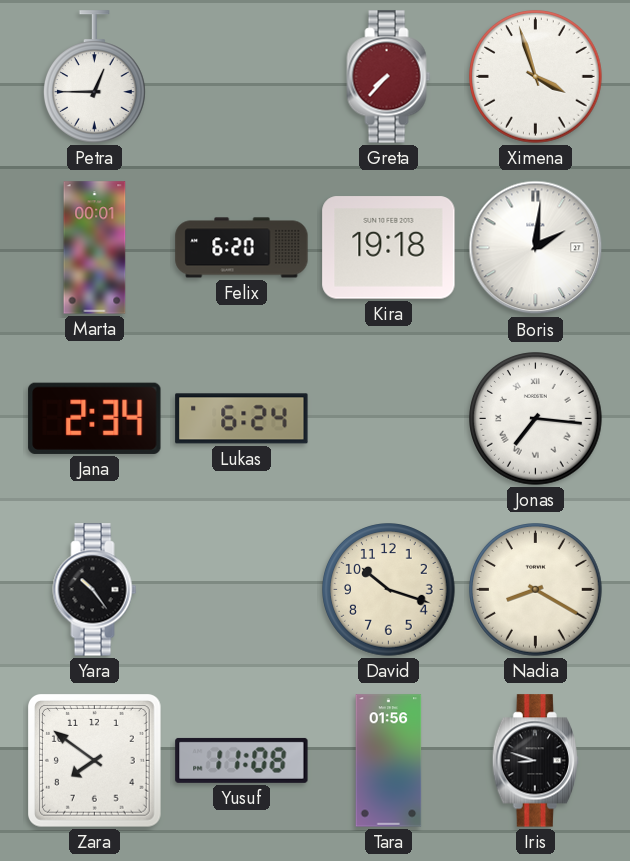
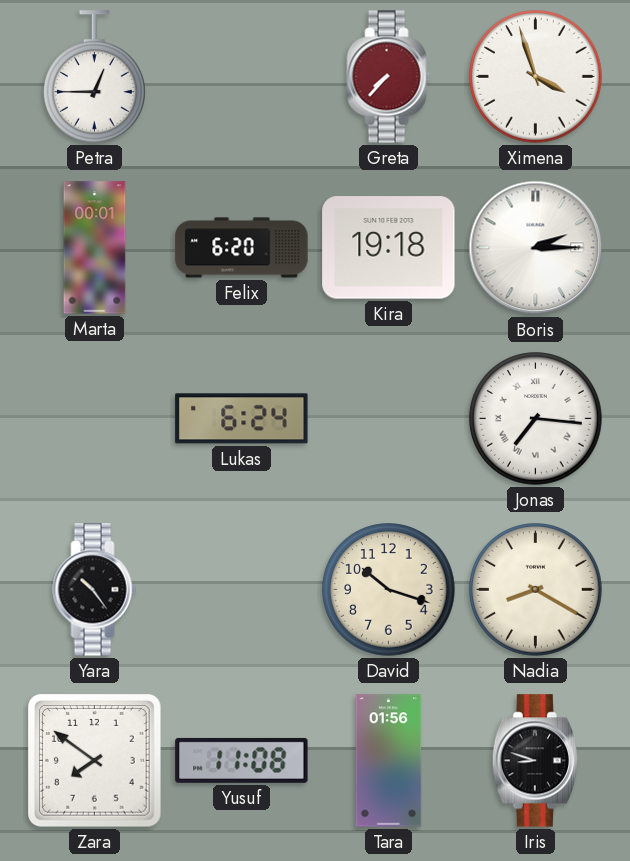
Boris: 2:01 -> 2:15
Jana: 2:34 -> none
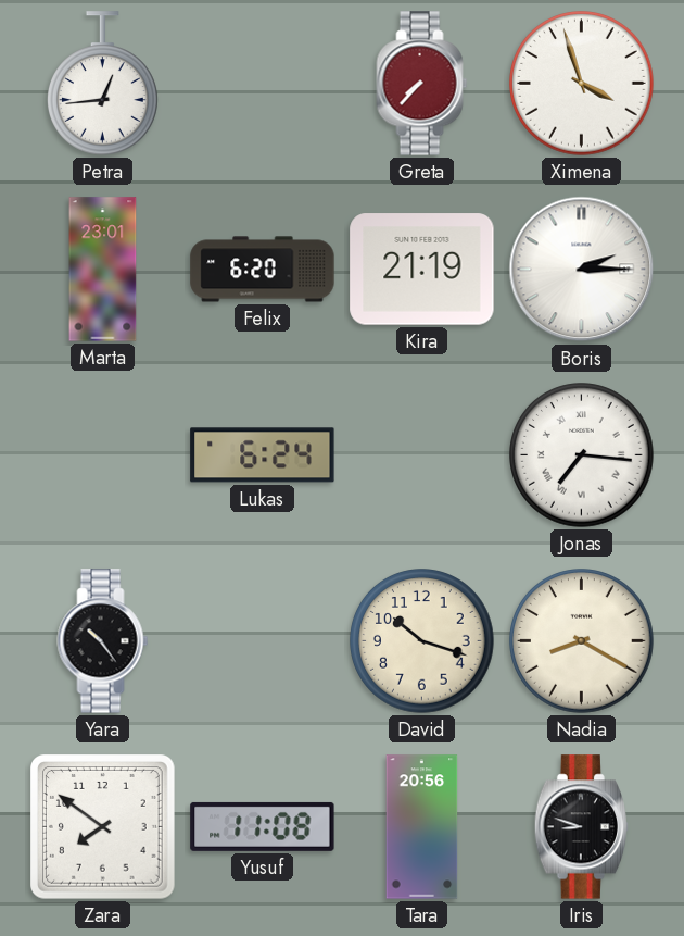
Petra: 12:45 -> 12:44
Marta: 00:01 -> 23:01
Kira: 19:18 -> 21:19
Tara: 01:56 -> 20:56
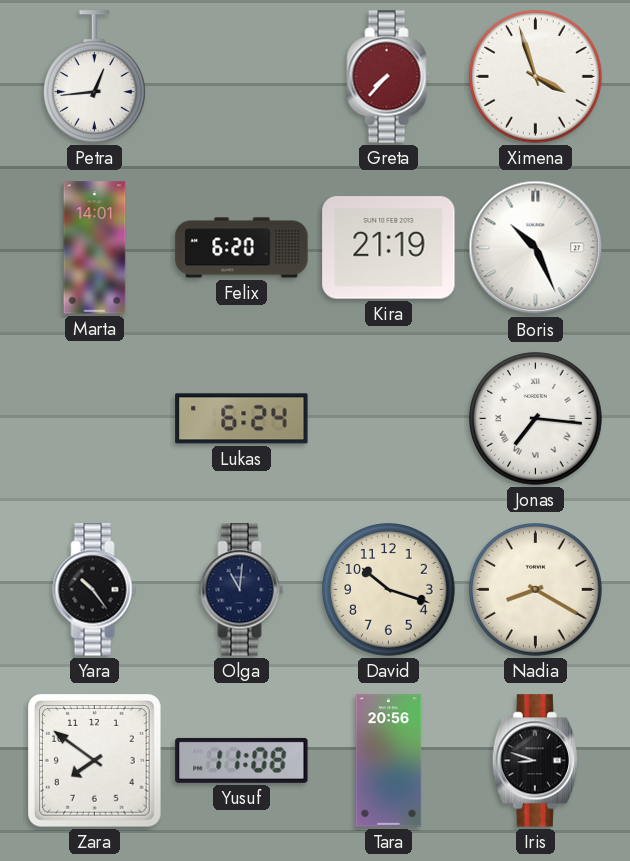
Marta: 23:01 -> 14:01
Boris: 2:15 -> 10:26
Olga: none -> 11:01
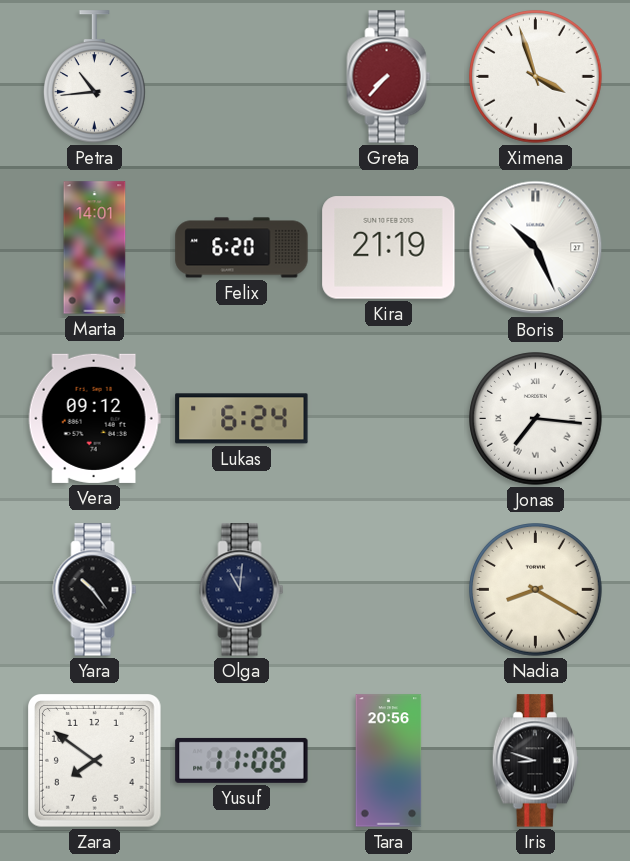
Petra: 12:44 -> 10:44
Vera: none -> 09:12
David: 10:18 -> none
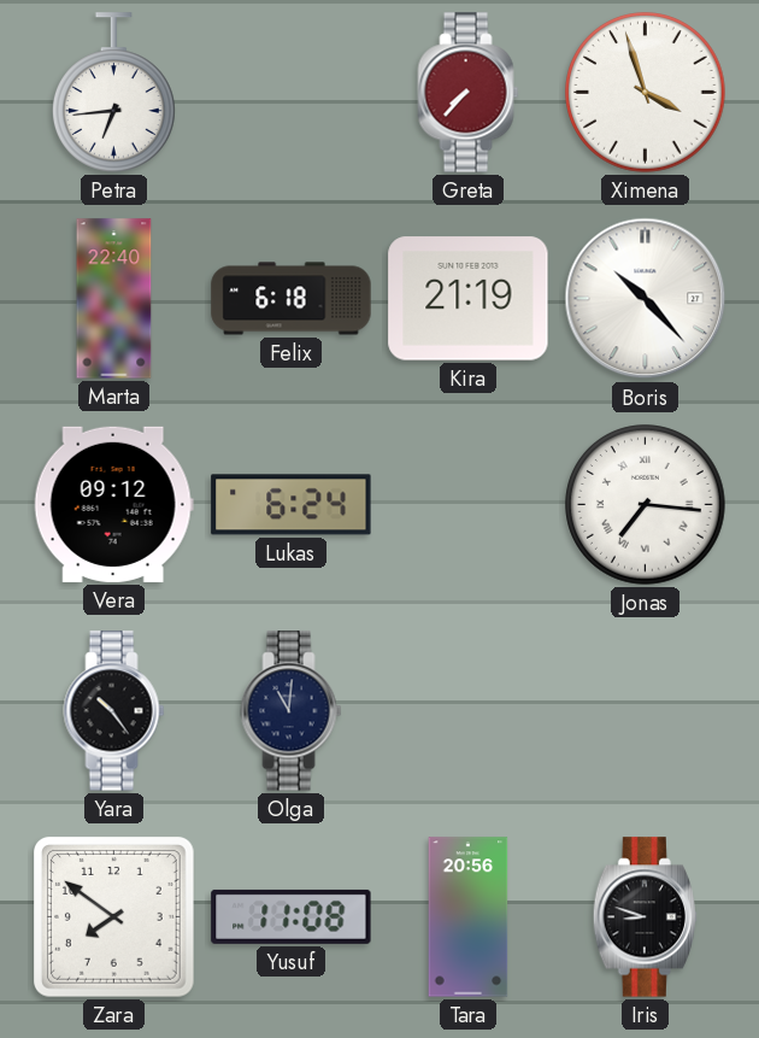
Petra: 10:44 -> 6:44
Marta: 14:01 -> 22:40
Felix: 6:20 -> 6:18
Boris: 10:26 -> 10:23
Nadia: 8:20 -> none
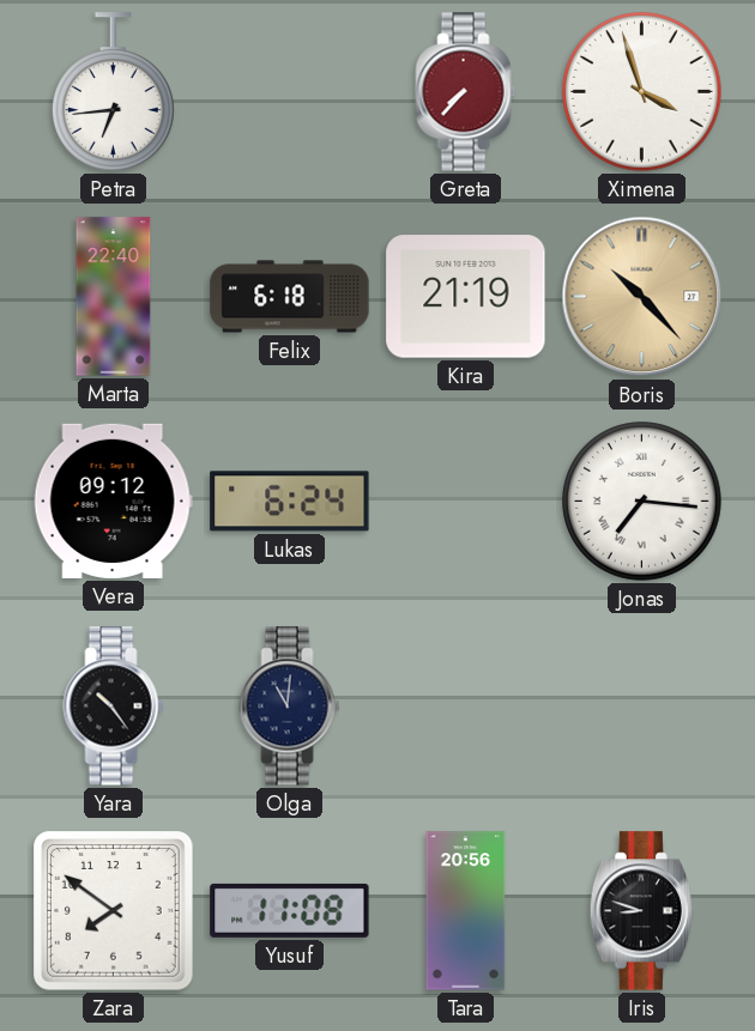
Boris dial: white -> champagne
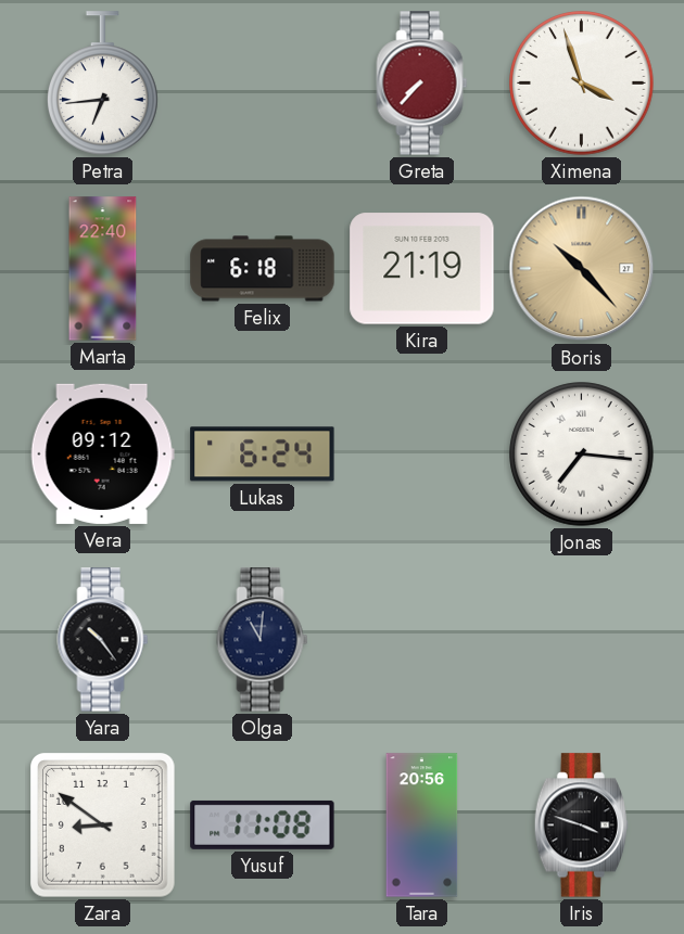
Zara: 7:51 -> 8:51
Iris: 8:48 -> 3:48
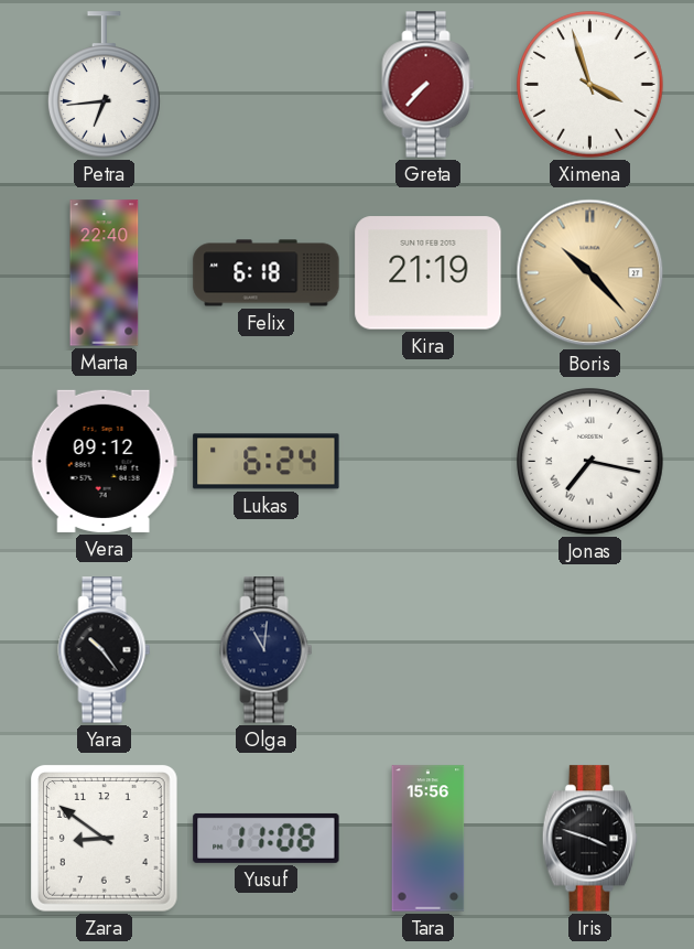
Jonas: 7:16 -> 7:17
Tara: 20:56 -> 15:56
